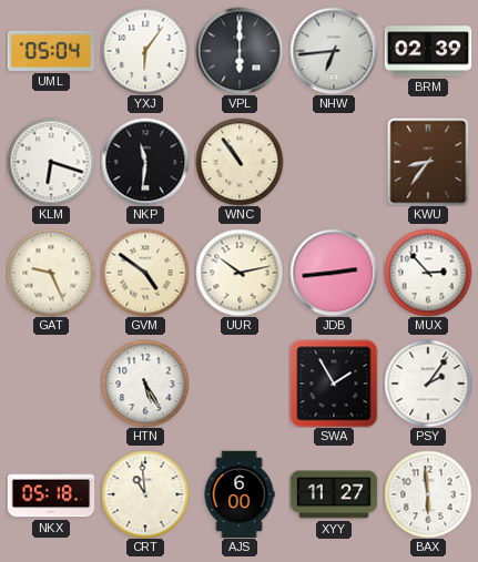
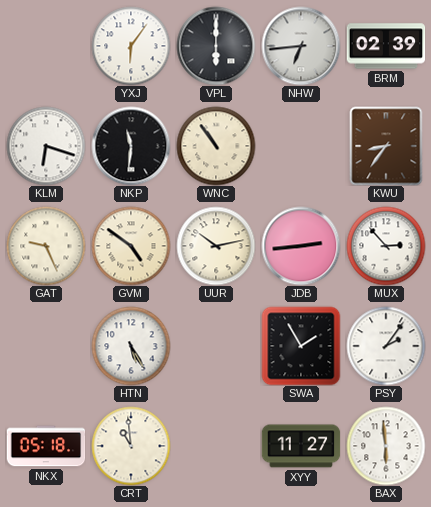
UML: 05:04 -> none
AJS: 6:00 -> none
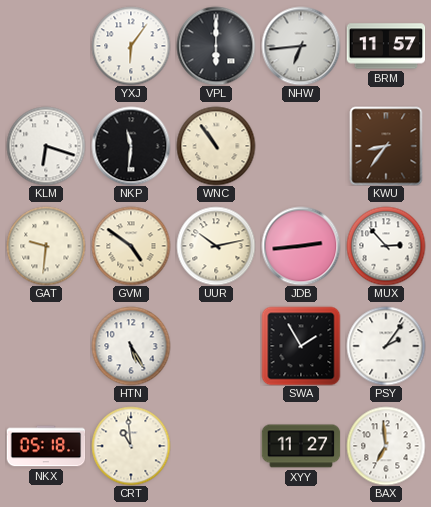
BRM: 02:39 -> 11:57
GAT: 9:26 -> 9:31
BAX: 5:59 -> 6:59
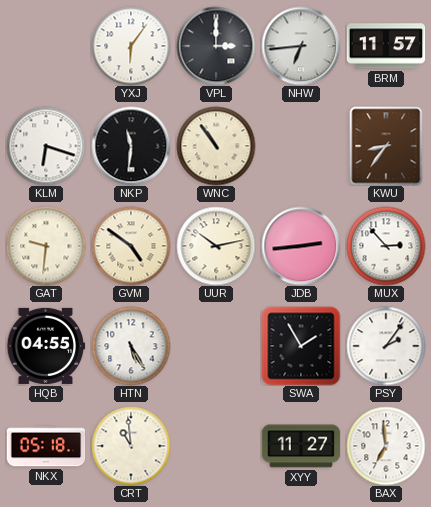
VPL: 6:00 -> 3:00
HQB: none -> 04:55
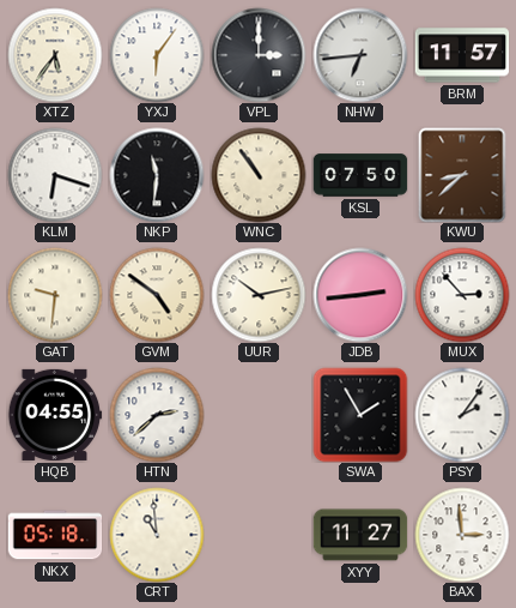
XTZ: none -> 5:36
KSL: none -> 07:50
KWU: 8:36 -> 8:38
HTN: 5:25 -> 2:38
BAX: 6:59 -> 2:59
